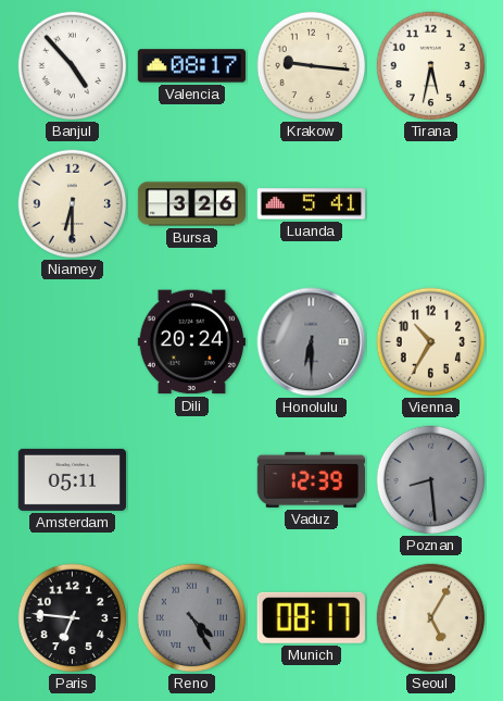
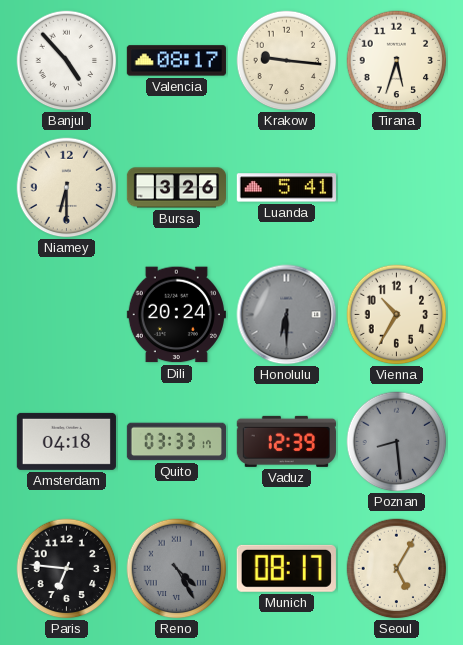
Tirana: 5:32 -> 5:33
Amsterdam: 05:11 -> 04:18
Quito: none -> 03:33
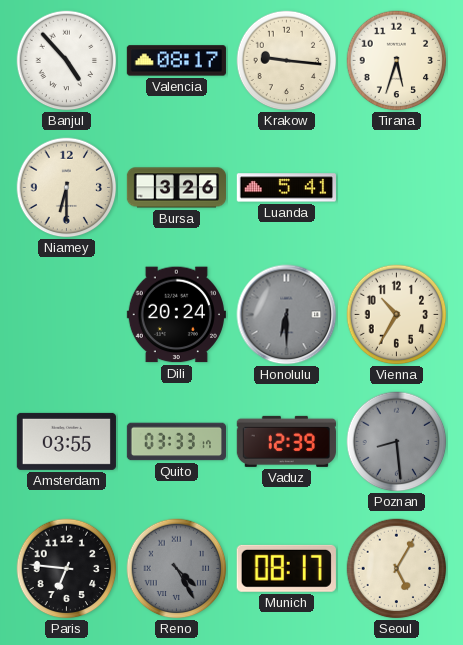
Amsterdam: 04:18 -> 03:55
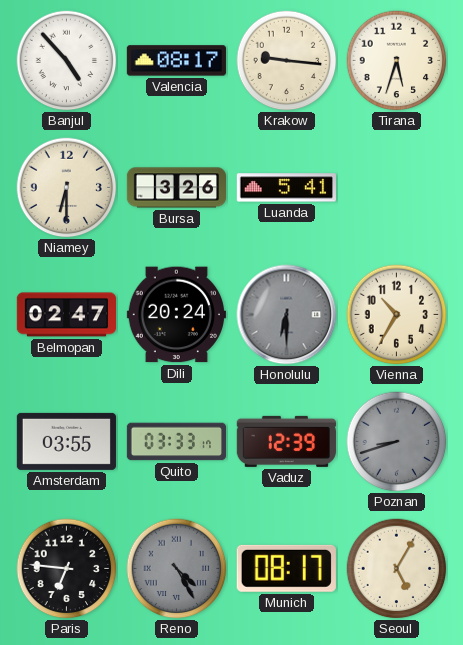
Belmopan: none -> 02:47
Poznan: 8:29 -> 8:42
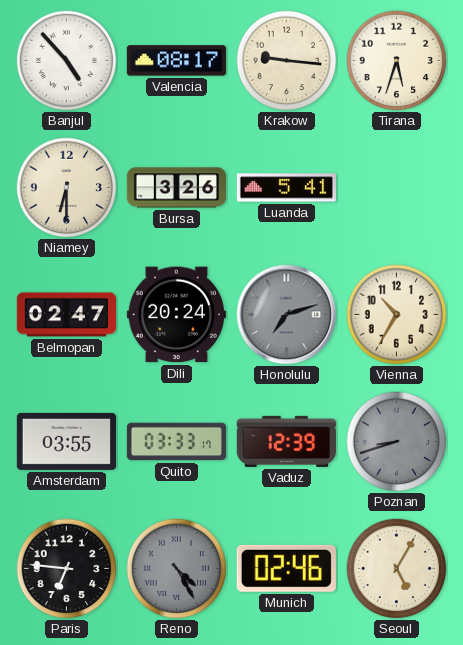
Honolulu: 6:30 -> 7:12
Munich: 08:17 -> 02:46
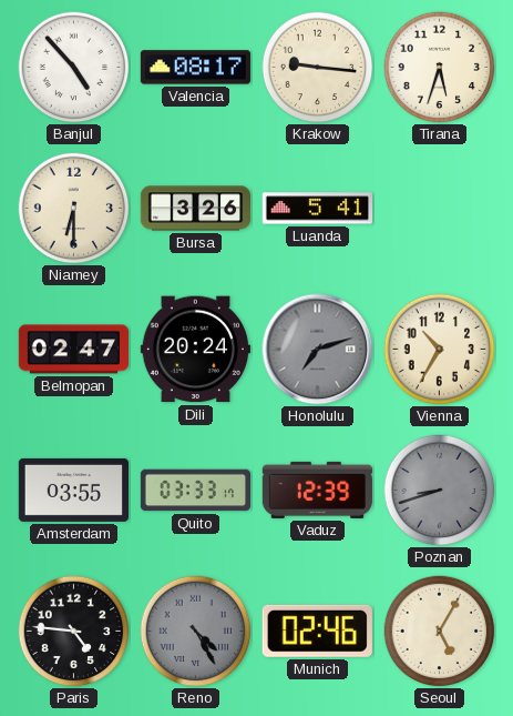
Paris: 6:46 -> 4:46
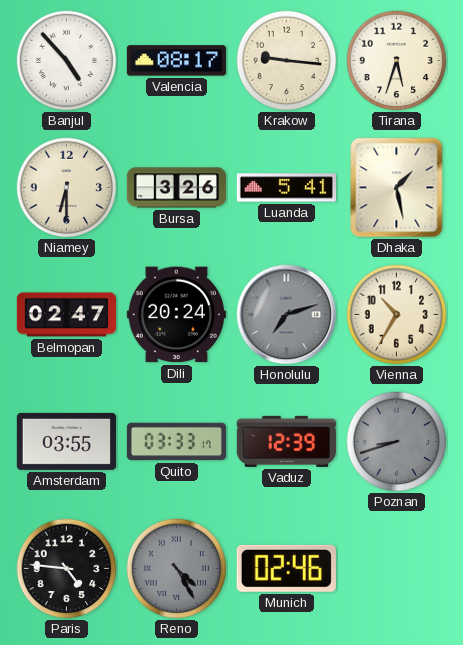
Dhaka: none -> 1:28
Seoul: 5:05 -> none
